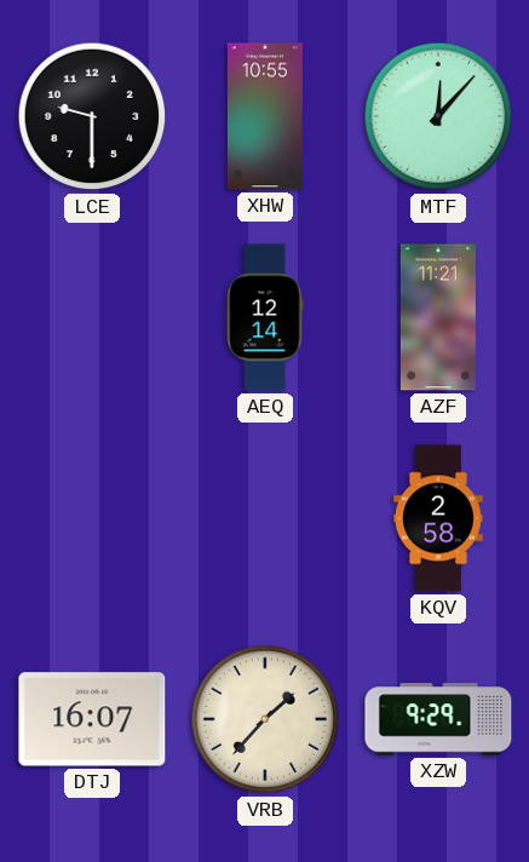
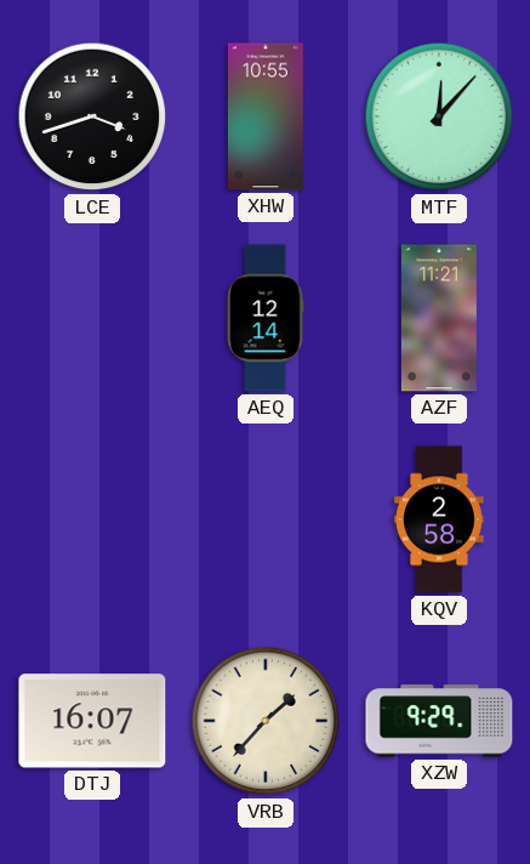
LCE: 9:30 -> 3:42
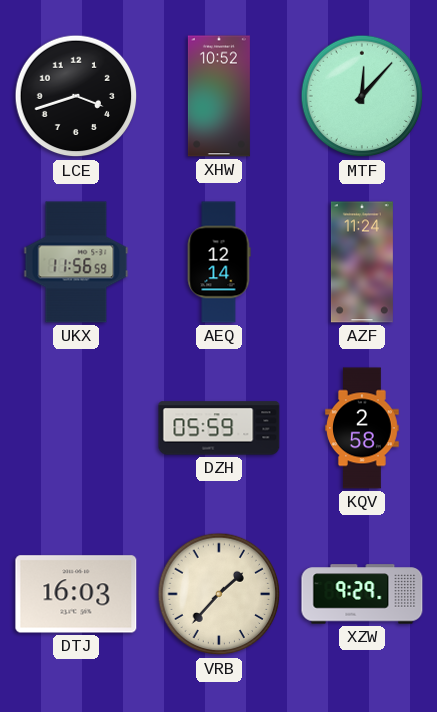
XHW: 10:55 -> 10:52
UKX: none -> 11:56
AZF: 11:21 -> 11:24
DZH: none -> 05:59
DTJ: 16:07 -> 16:03
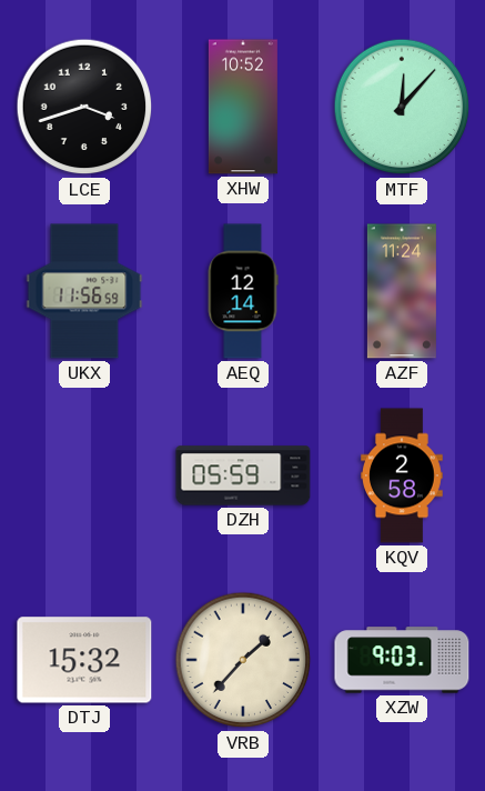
DTJ: 16:03 -> 15:32
XZW: 9:29 -> 9:03
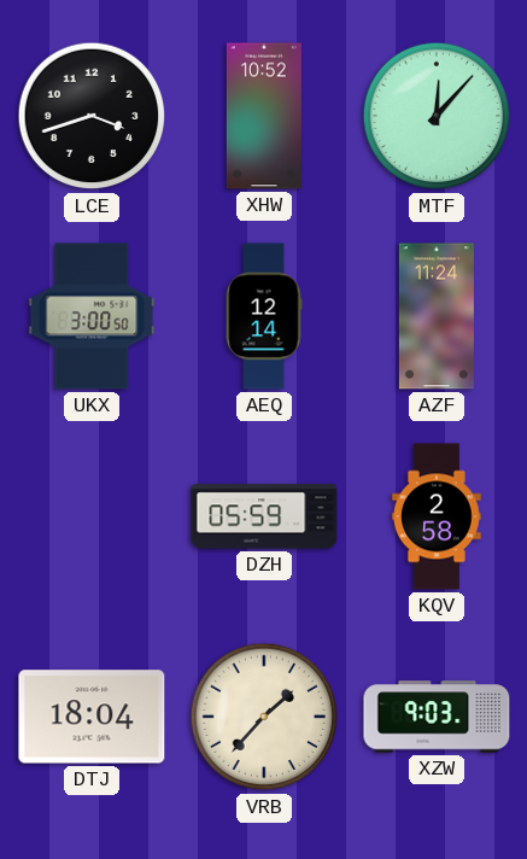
UKX: 11:56 -> 3:00
DTJ: 15:32 -> 18:04
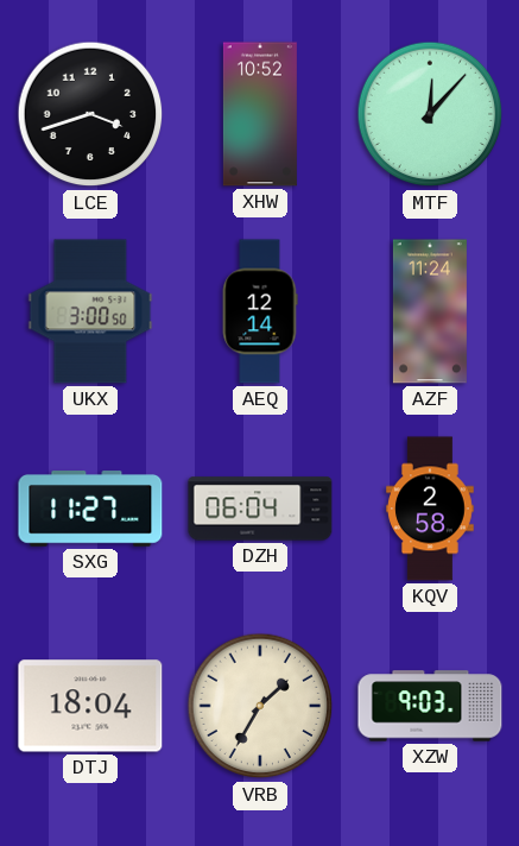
SXG: none -> 11:27
DZH: 05:59 -> 06:04
VRB: 1:37 -> 1:35
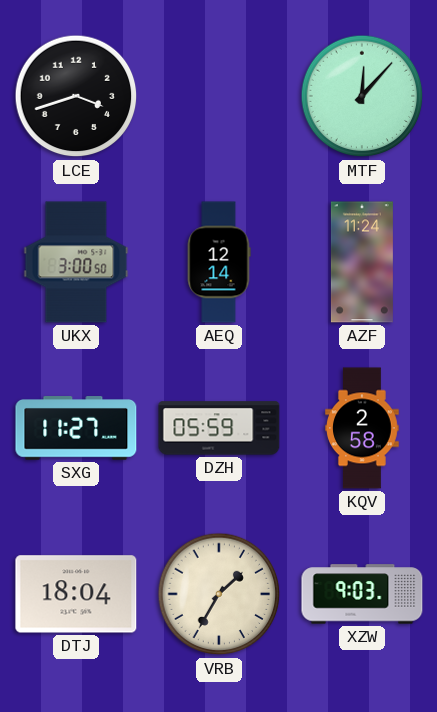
XHW: 10:52 -> none
DZH: 06:04 -> 05:59
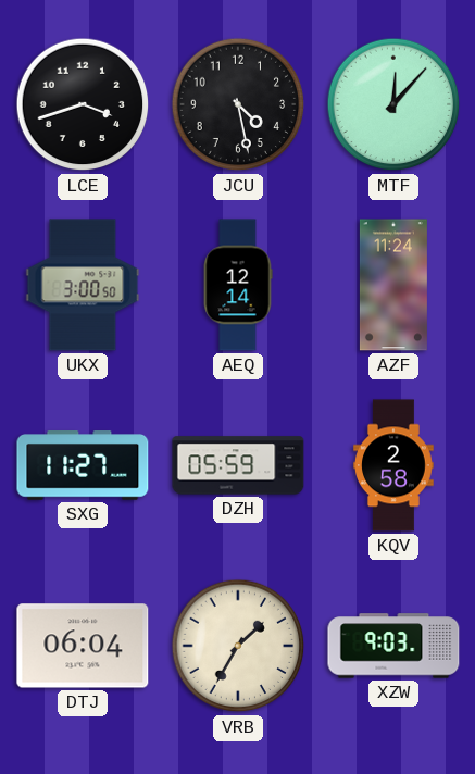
JCU: none -> 4:28
DTJ: 18:04 -> 06:04
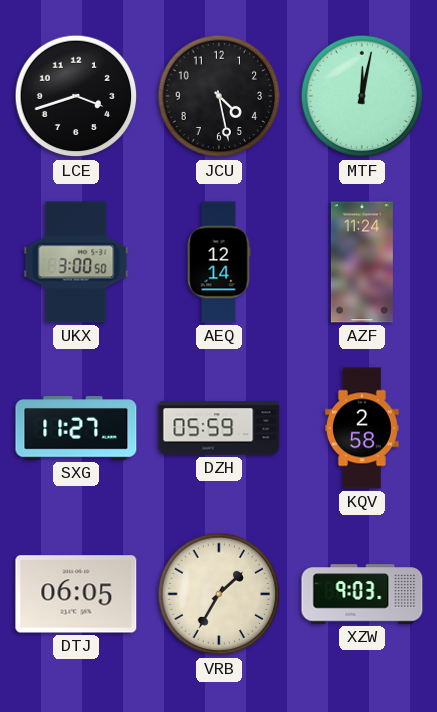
MTF: 12:07 -> 12:02
DTJ: 06:04 -> 06:05
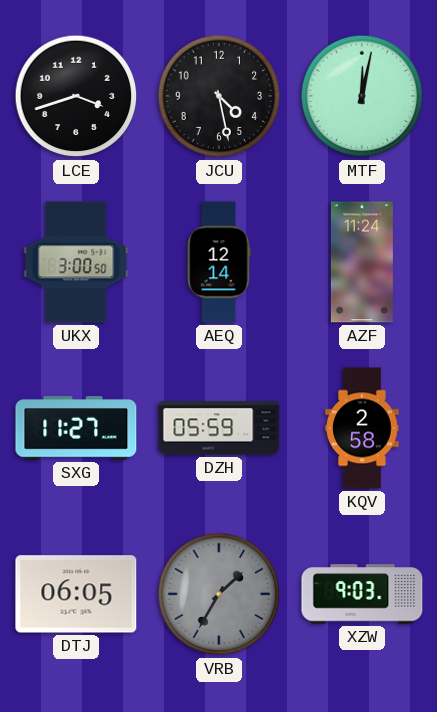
VRB dial: cream -> grey
